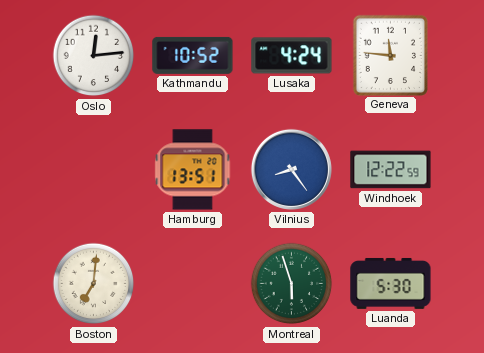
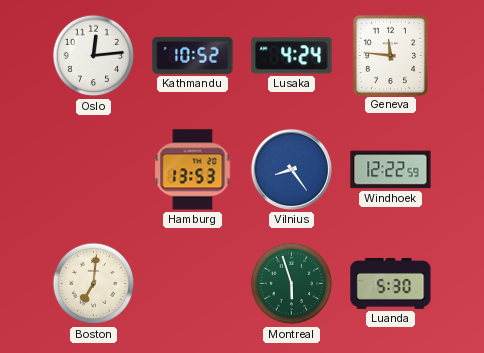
Hamburg: 13:51 -> 13:53
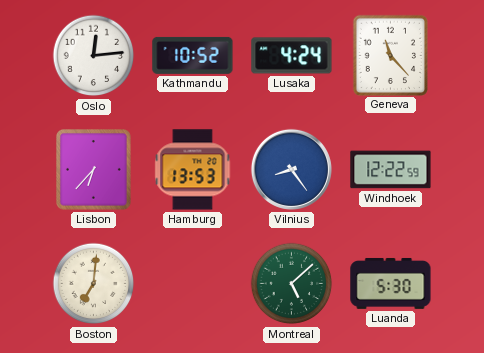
Geneva: 11:46 -> 11:23
Lisbon: none -> 6:37
Montreal: 5:57 -> 5:08
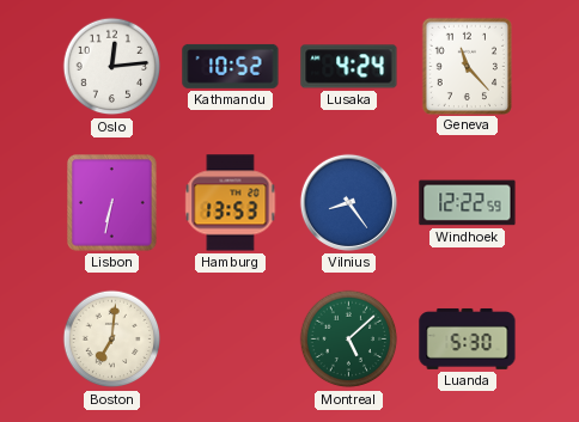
Lisbon: 6:37 -> 6:32
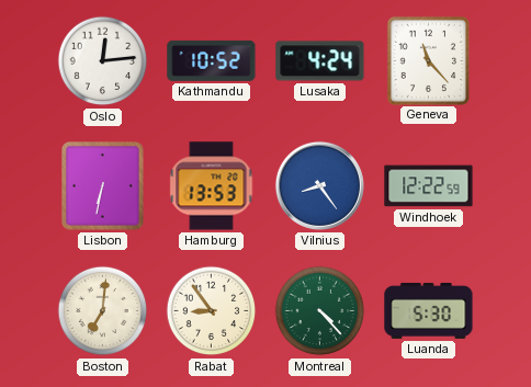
Rabat: none -> 8:54
Montreal: 5:08 -> 4:23
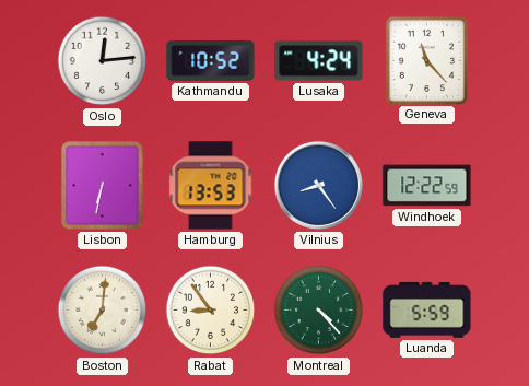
Luanda: 5:30 -> 5:59
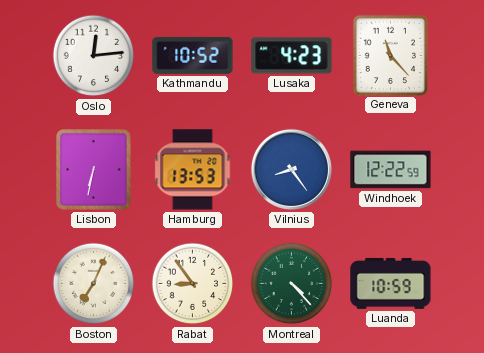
Lusaka: 4:24 -> 4:23
Boston: 7:01 -> 7:04
Luanda: 5:59 -> 10:59
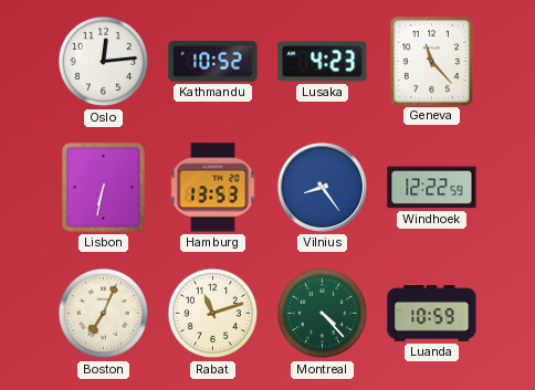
Rabat: 8:54 -> 11:12
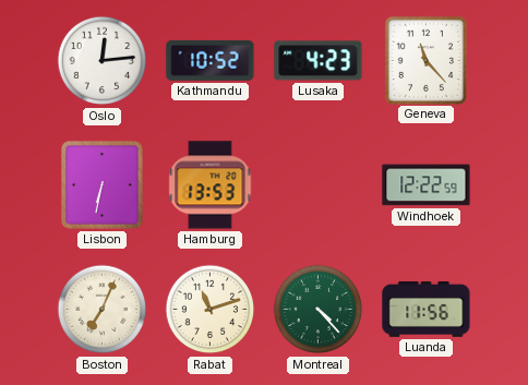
Vilnius: 8:24 -> none
Luanda: 10:59 -> 11:56
